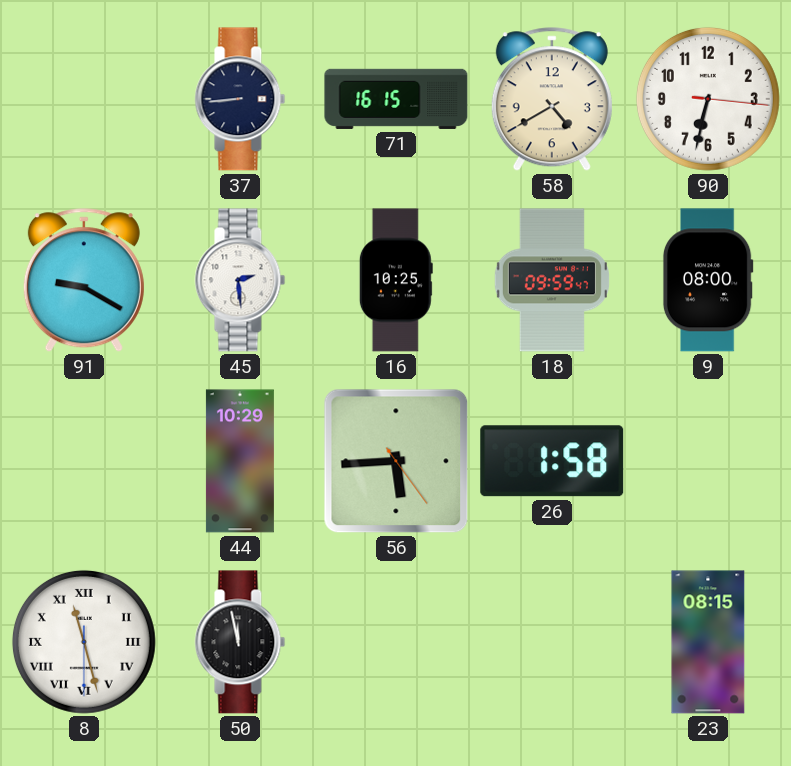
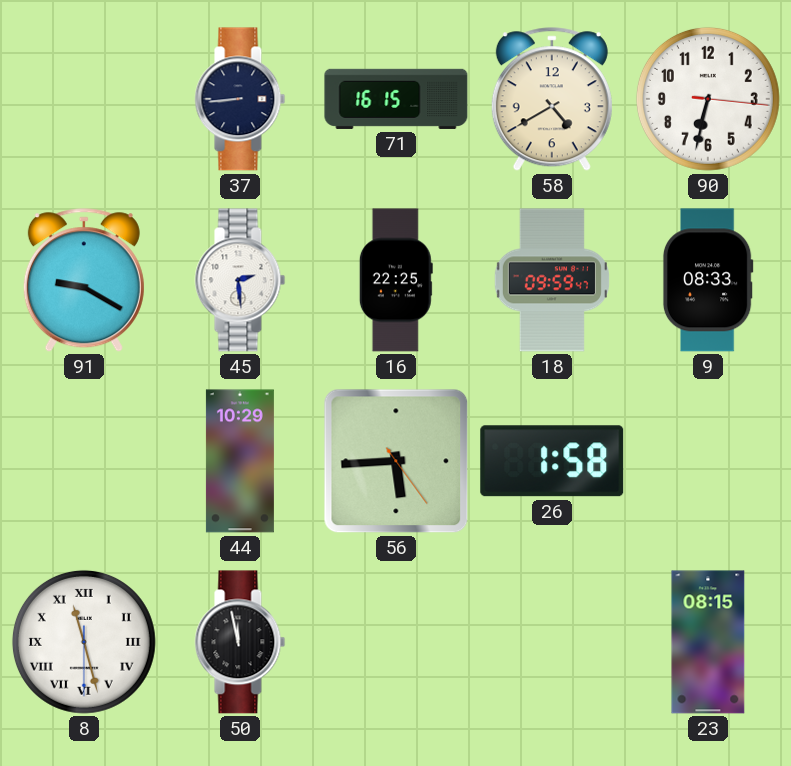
16: 10:25 -> 22:25
9: 08:00 -> 08:33
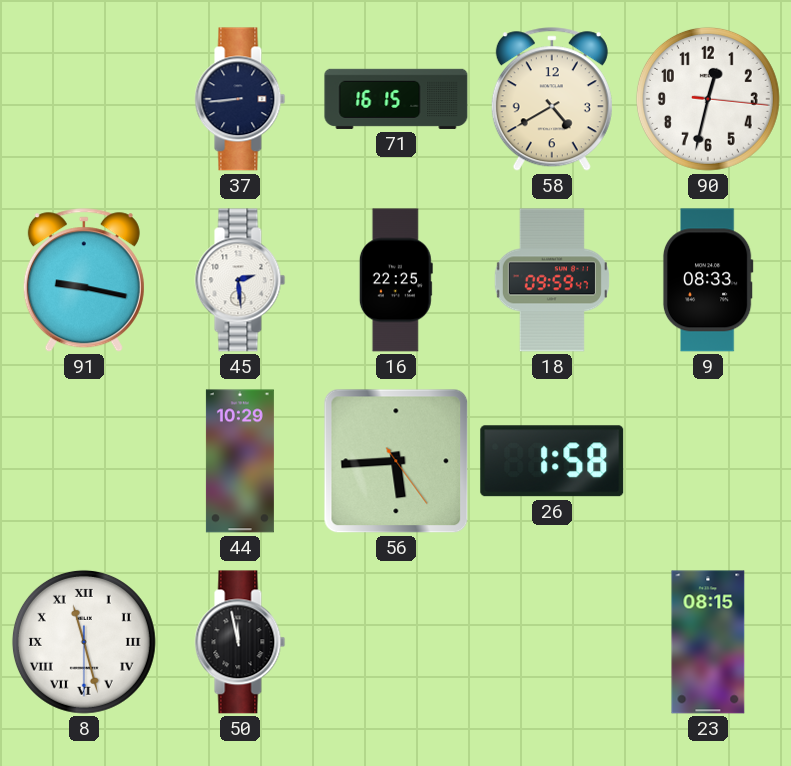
90: 6:32 -> 12:32
91: 9:20 -> 9:17
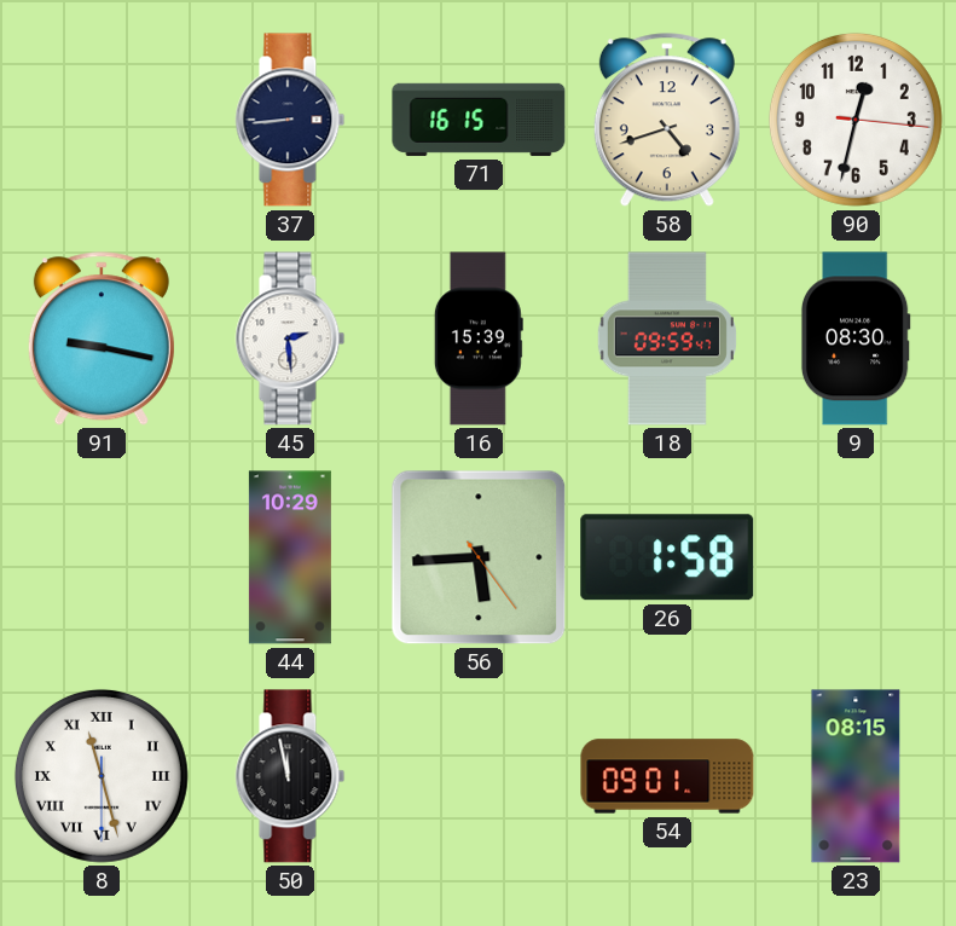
58: 4:40 -> 4:42
16: 22:25 -> 15:39
9: 08:33 -> 08:30
54: none -> 09:01
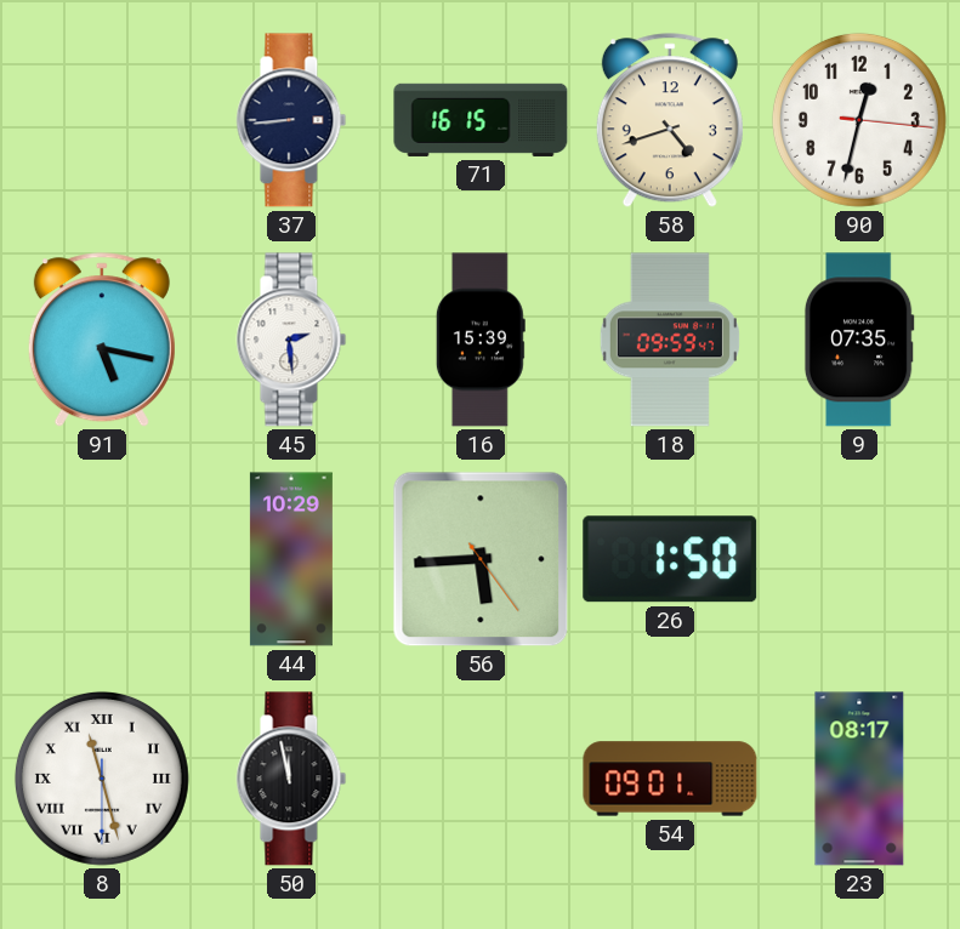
91: 9:17 -> 5:17
9: 08:30 -> 07:35
26: 1:58 -> 1:50
23: 08:15 -> 08:17
